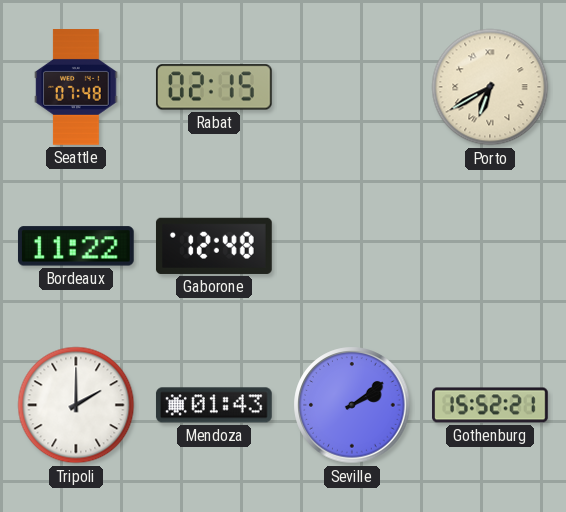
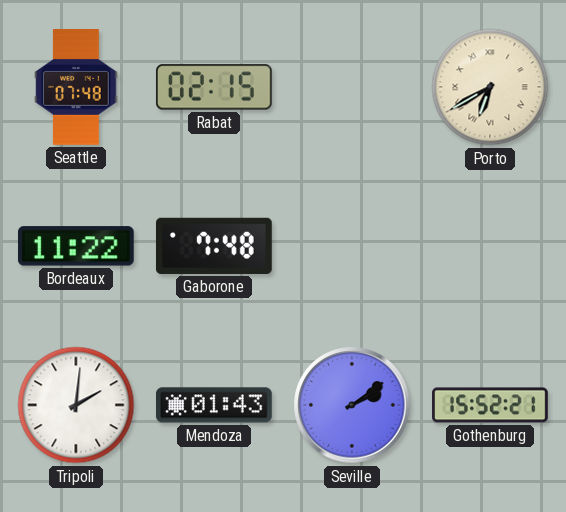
Gaborone: 12:48 -> 7:48
Tripoli: 2:00 -> 2:01
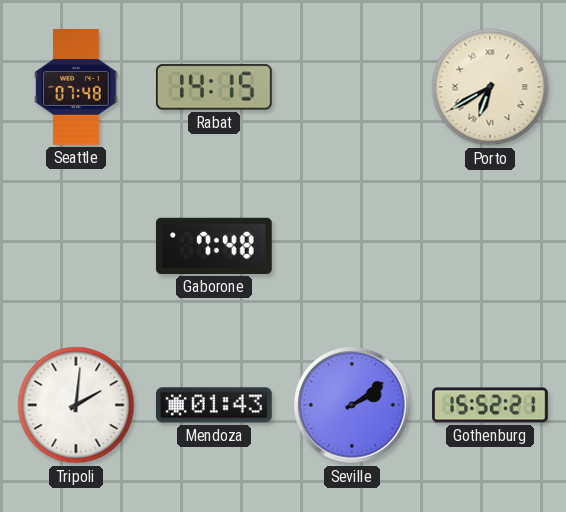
Rabat: 02:15 -> 14:15
Bordeaux: 11:22 -> none
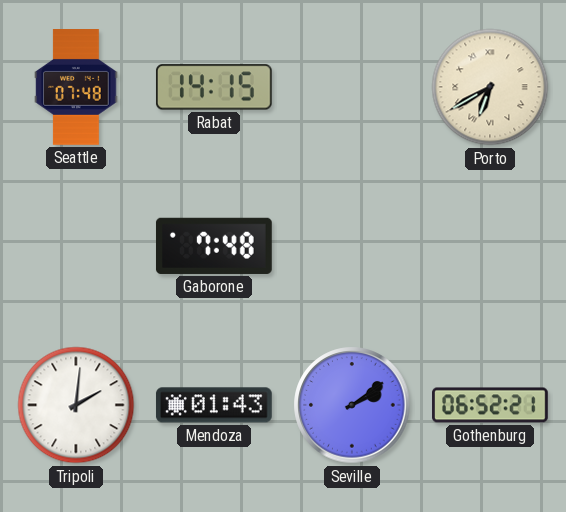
Gothenburg: 15:52 -> 06:52
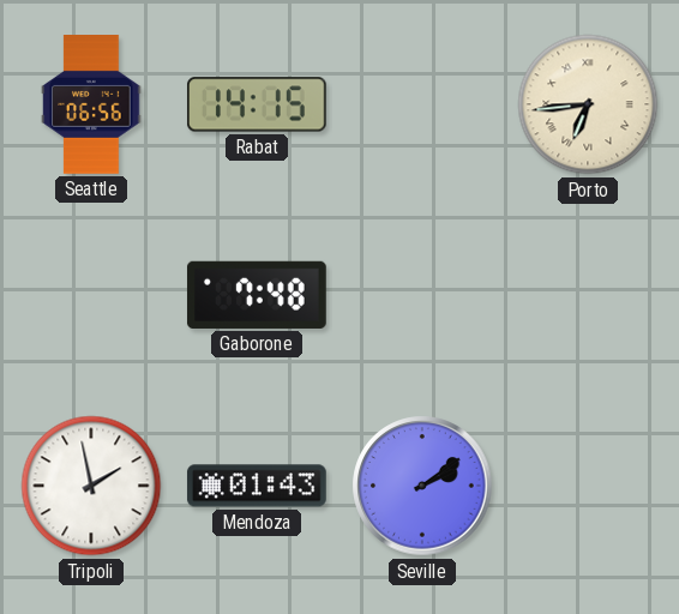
Seattle: 07:48 -> 06:56
Porto: 6:40 -> 6:44
Tripoli: 2:01 -> 1:58
Gothenburg: 06:52 -> none
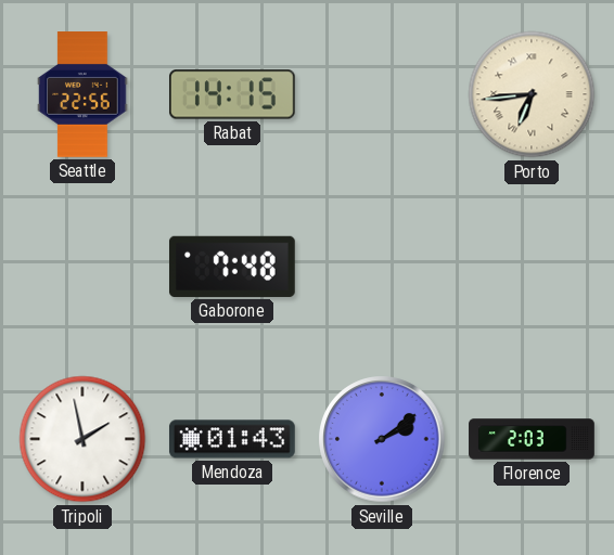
Seattle: 06:56 -> 22:56
Florence: none -> 2:03
